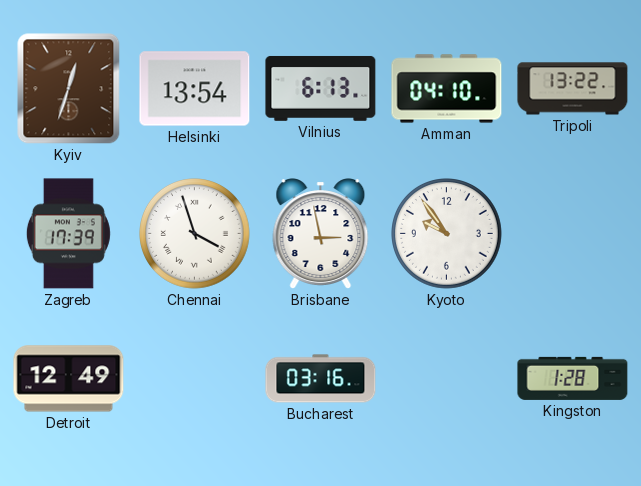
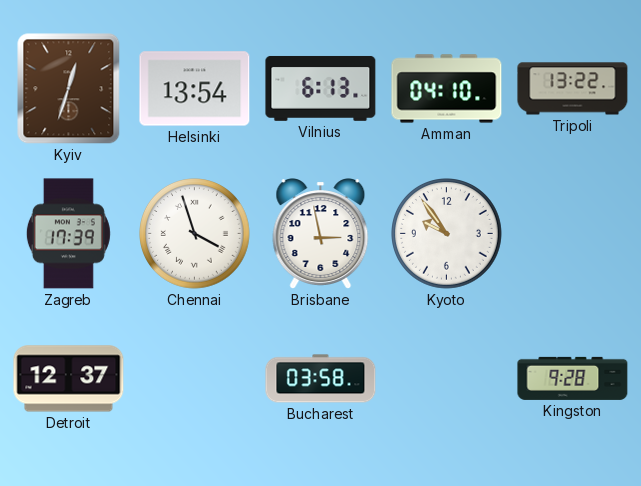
Detroit: 12:49 -> 12:37
Bucharest: 03:16 -> 03:58
Kingston: 1:28 -> 9:28
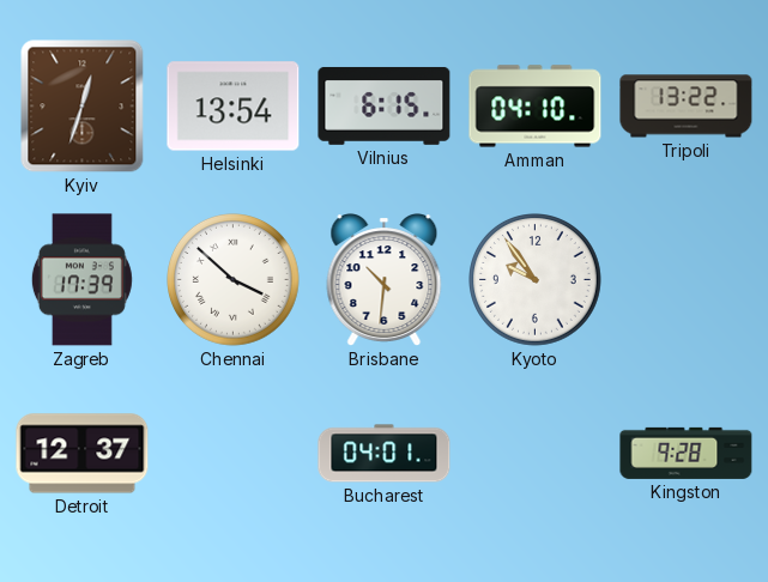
Vilnius: 6:13 -> 6:15
Chennai: 3:57 -> 3:52
Brisbane: 2:58 -> 10:31
Bucharest: 03:58 -> 04:01
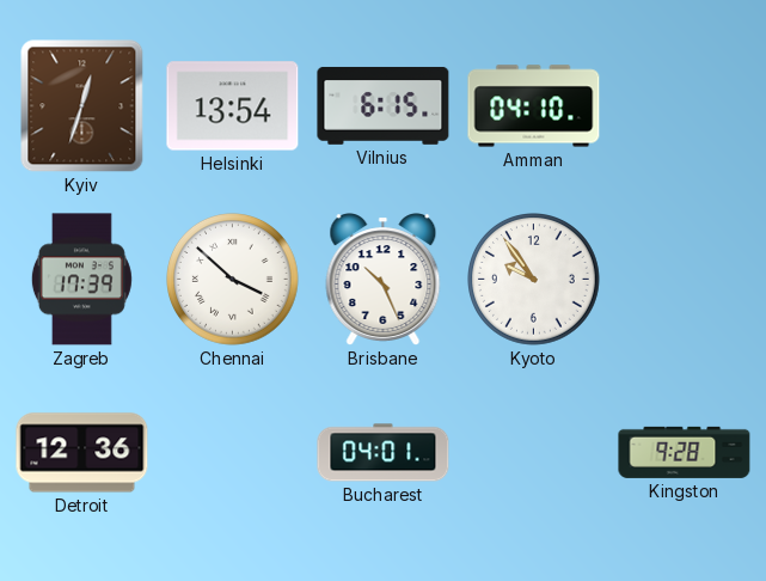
Tripoli: 13:22 -> none
Brisbane: 10:31 -> 10:26
Detroit: 12:37 -> 12:36
